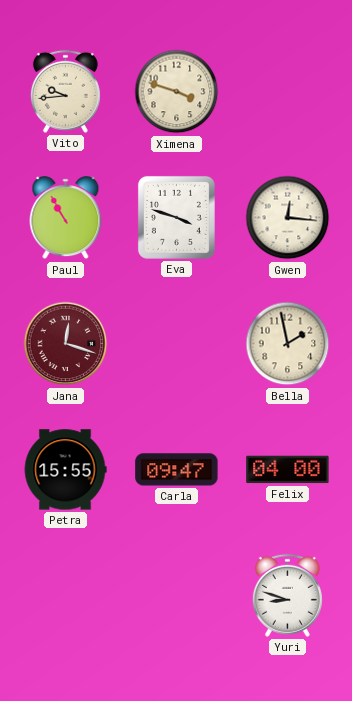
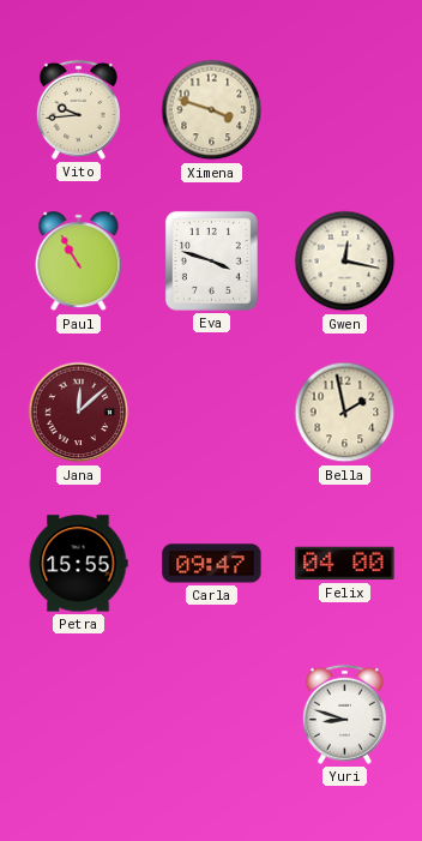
Gwen: 12:16 -> 12:17
Jana: 12:18 -> 12:08
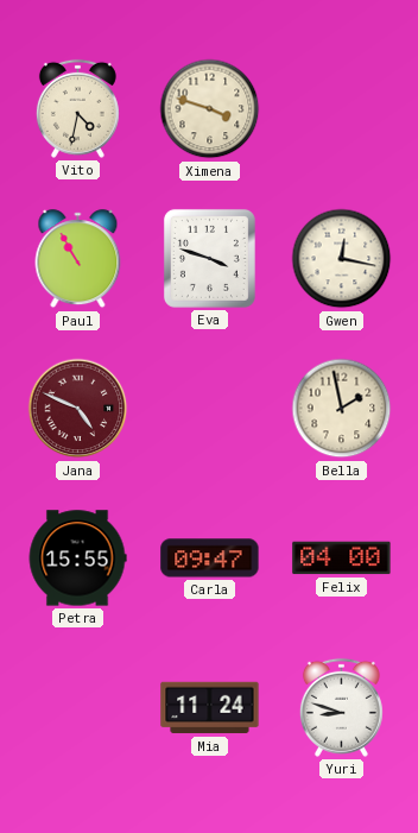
Vito: 9:44 -> 4:32
Jana: 12:08 -> 4:49
Mia: none -> 11:24
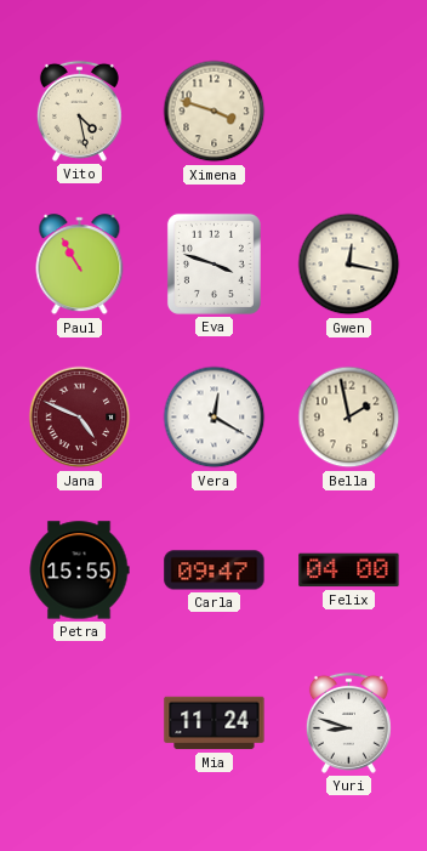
Vito: 4:32 -> 4:28
Vera: none -> 12:20
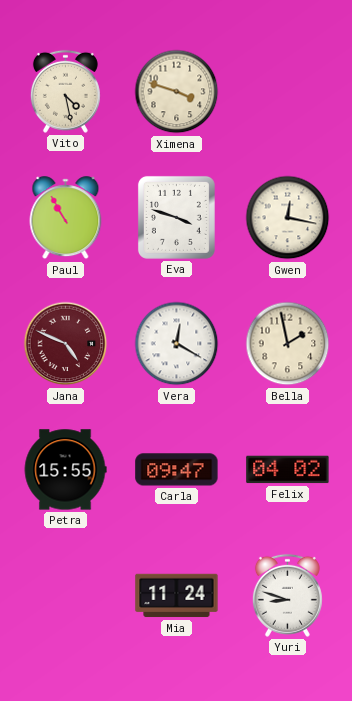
Felix: 04:00 -> 04:02
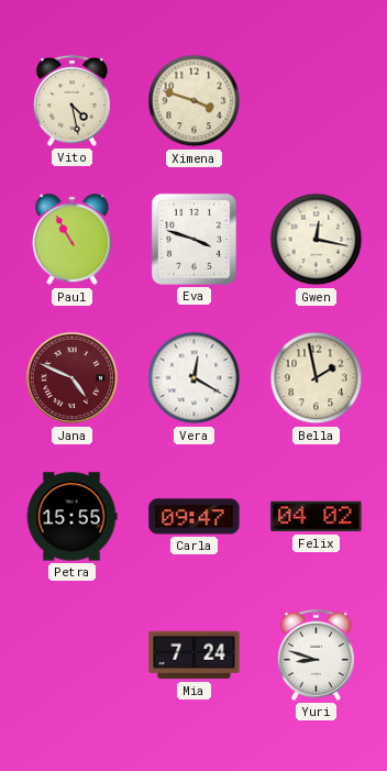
Mia: 11:24 -> 7:24
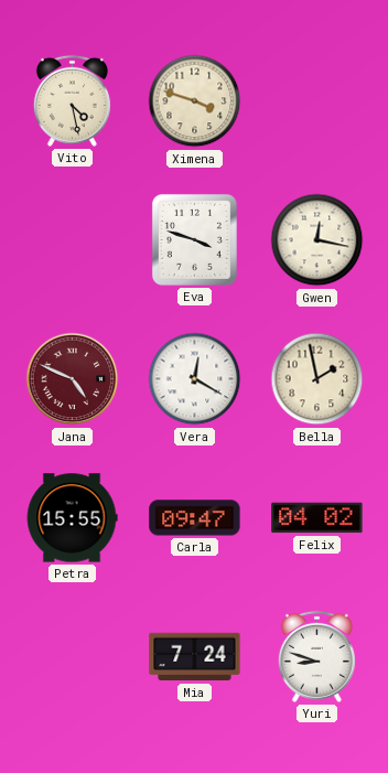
Paul: 10:55 -> none
